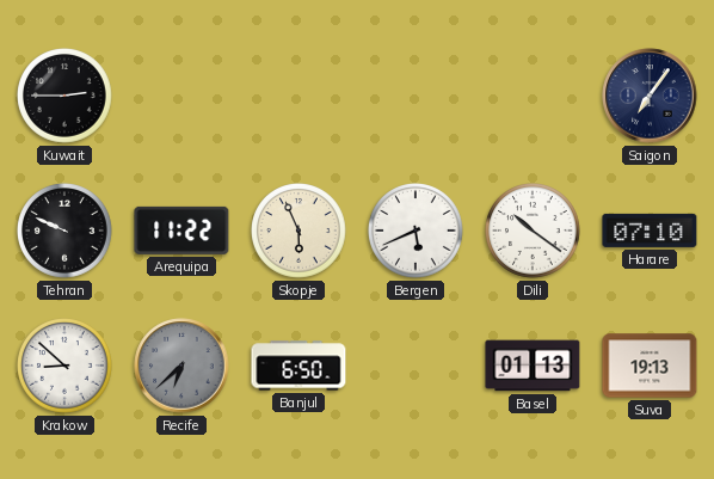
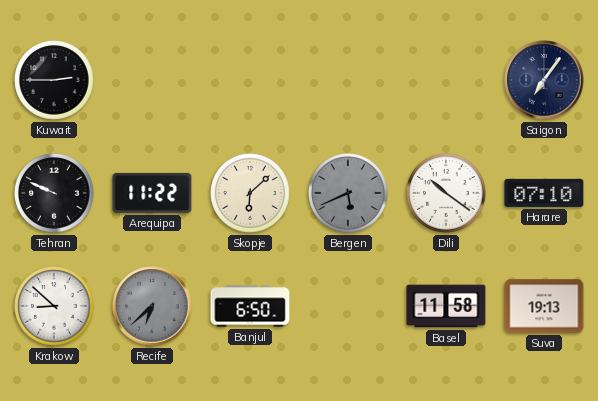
Skopje: 5:56 -> 6:08
Bergen dial: white -> grey
Basel: 01:13 -> 11:58
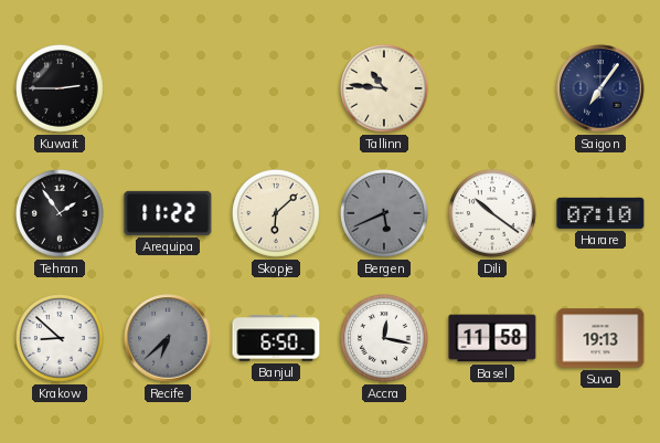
Tallinn: none -> 10:46
Tehran: 9:49 -> 1:54
Accra: none -> 12:17
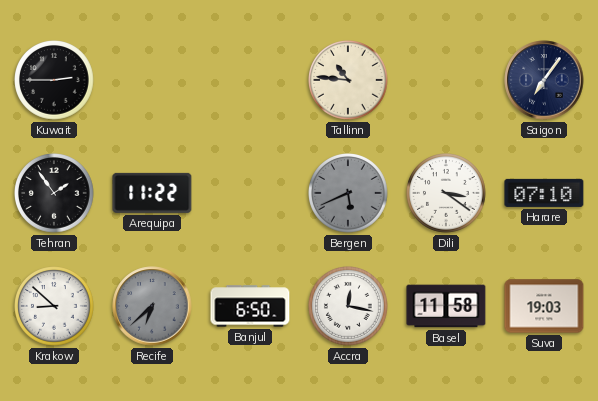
Skopje: 6:08 -> none
Dili: 10:21 -> 3:21
Suva: 19:13 -> 19:03
